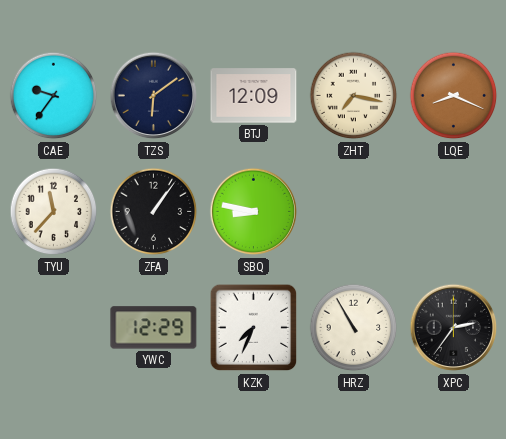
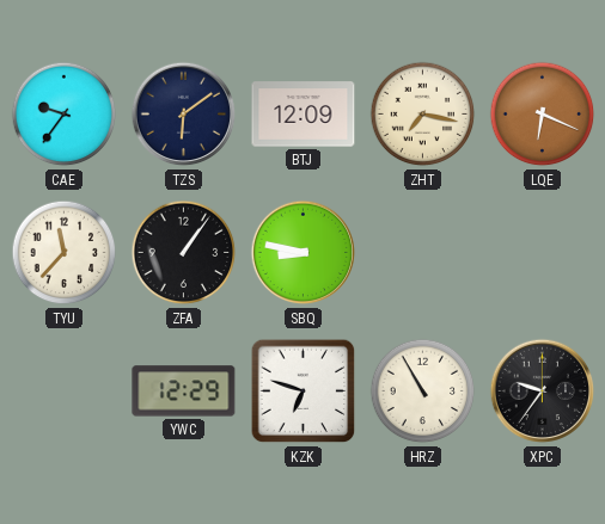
LQE: 8:19 -> 6:19
KZK: 7:34 -> 6:48
XPC: 2:36 -> 9:36
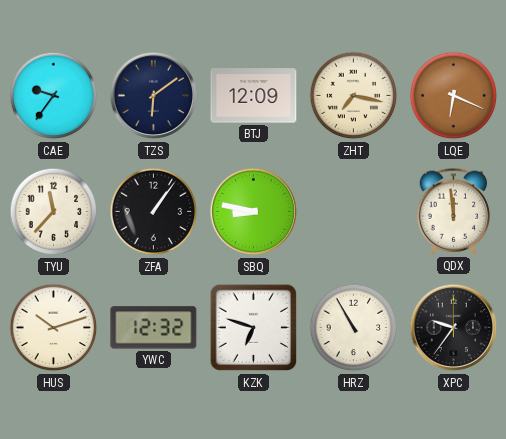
QDX: none -> 11:59
HUS: none -> 10:12
YWC: 12:29 -> 12:32
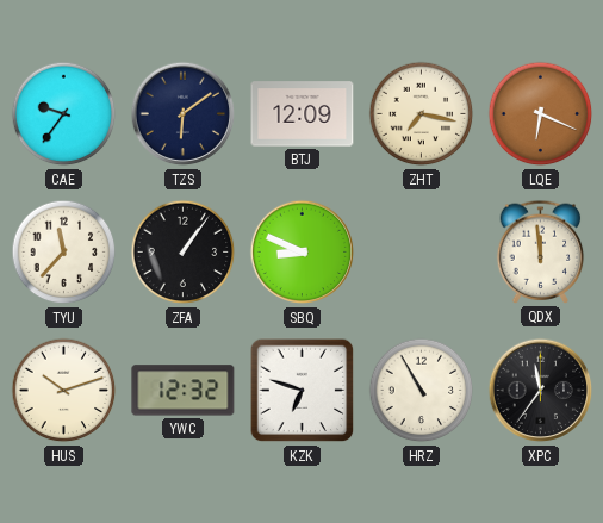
SBQ: 8:47 -> 8:49
XPC: 9:36 -> 11:36
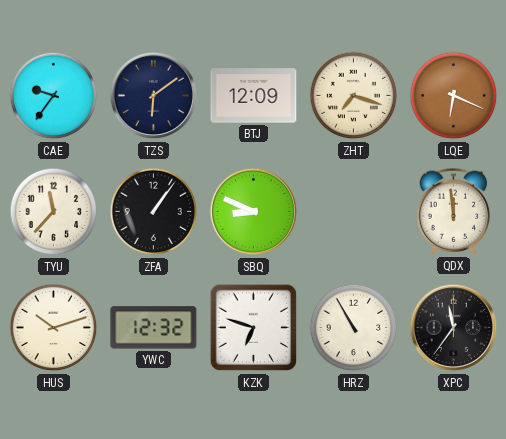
ZHT: 7:17 -> 7:18
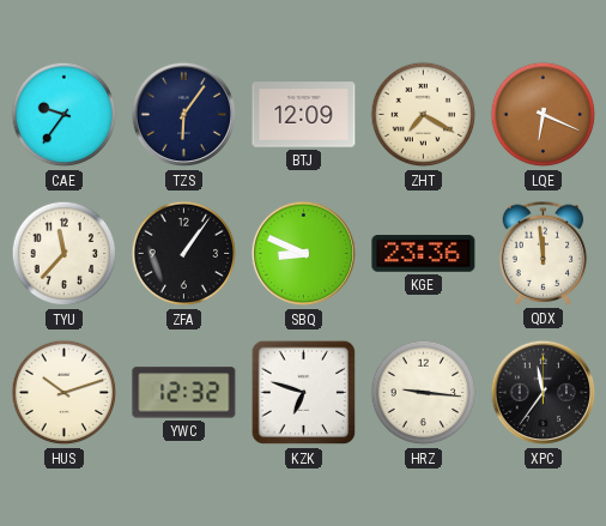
TZS: 6:09 -> 6:06
ZHT: 7:18 -> 7:20
KGE: none -> 23:36
HRZ: 10:55 -> 9:16
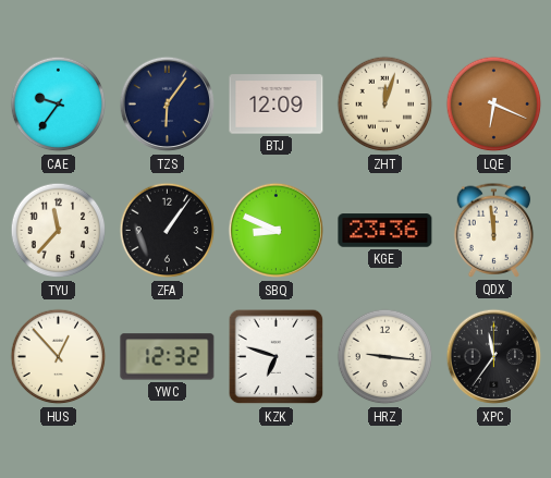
ZHT: 7:20 -> 12:03
HUS: 10:12 -> 12:53
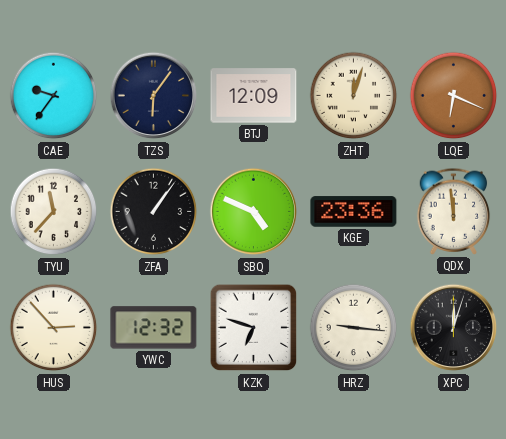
SBQ: 8:49 -> 4:49
HUS: 12:53 -> 2:53
XPC: 11:36 -> 12:03
